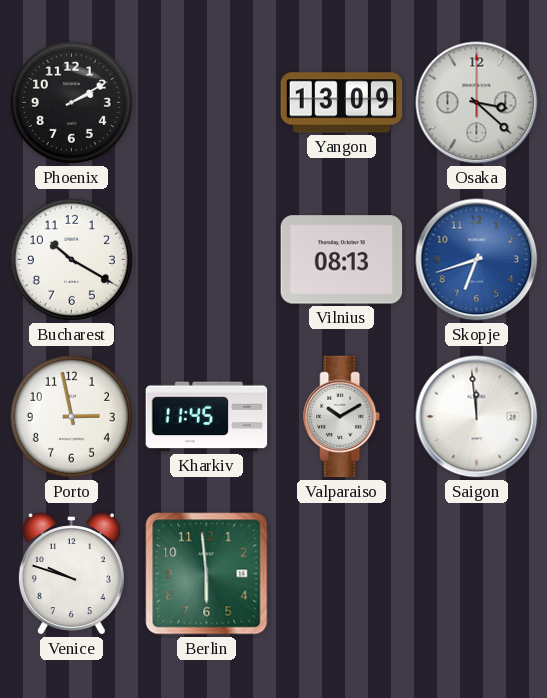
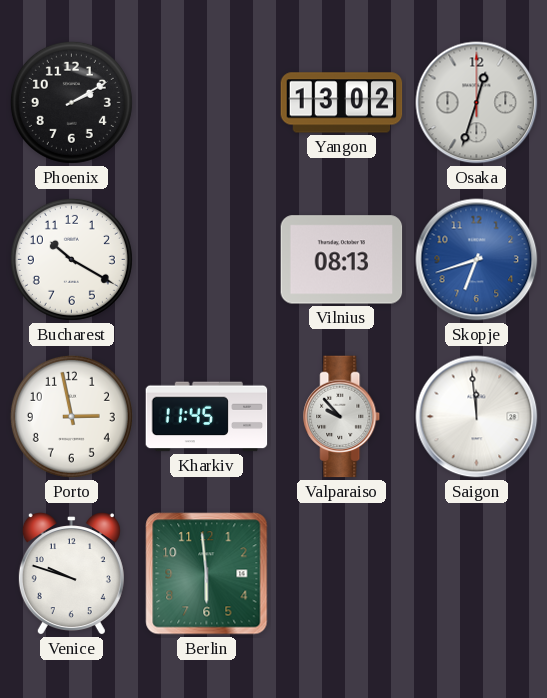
Yangon: 13:09 -> 13:02
Osaka: 3:22 -> 12:33
Valparaiso: 10:10 -> 9:53
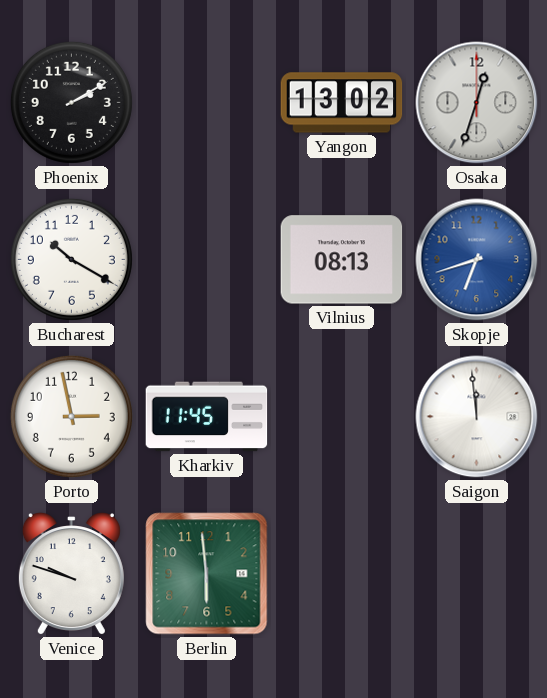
Valparaiso: 9:53 -> none
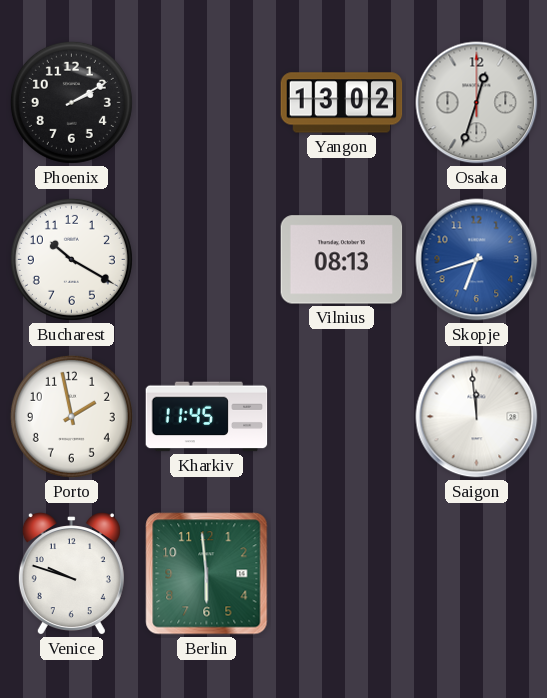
Porto: 2:58 -> 1:58
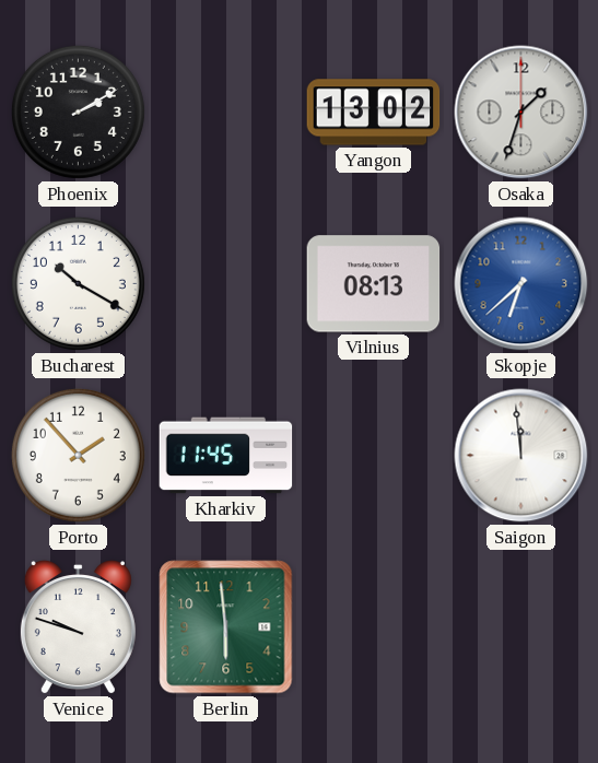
Osaka: 12:33 -> 1:33
Skopje: 6:42 -> 6:38
Porto: 1:58 -> 1:53
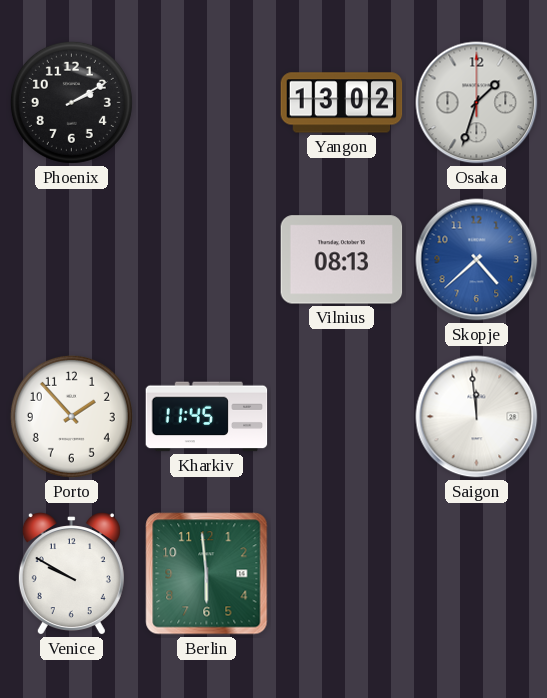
Bucharest: 10:20 -> none
Skopje: 6:38 -> 4:38
Venice: 9:48 -> 9:50
